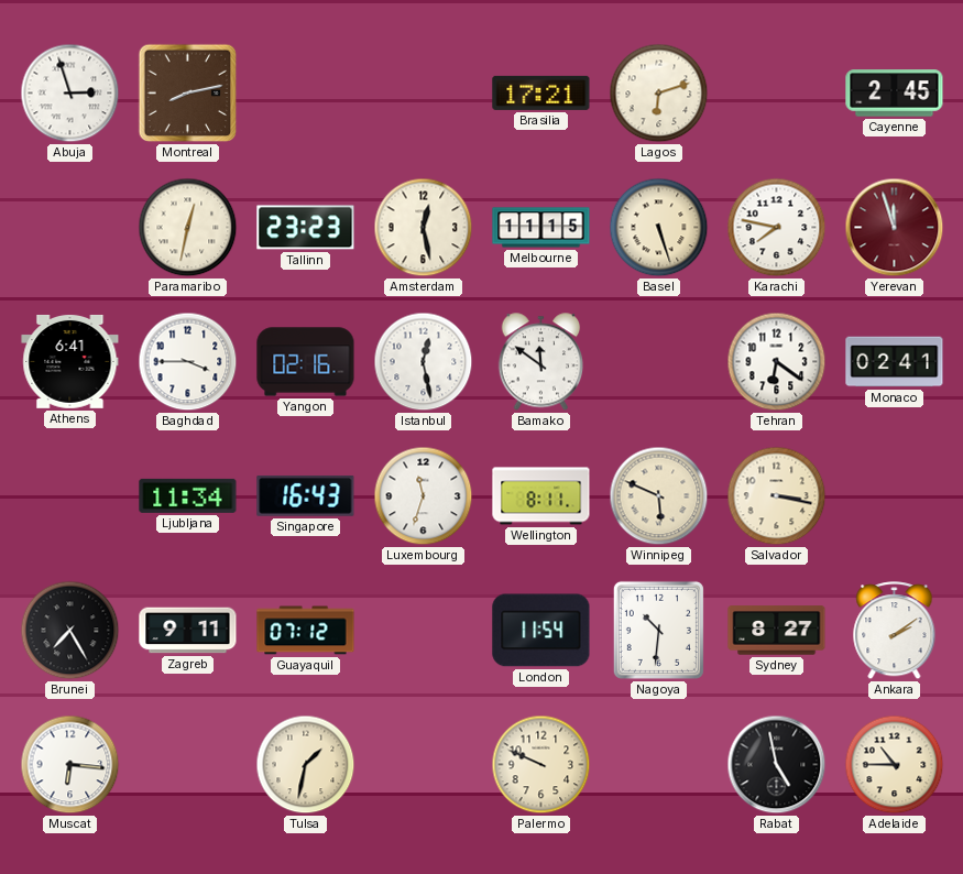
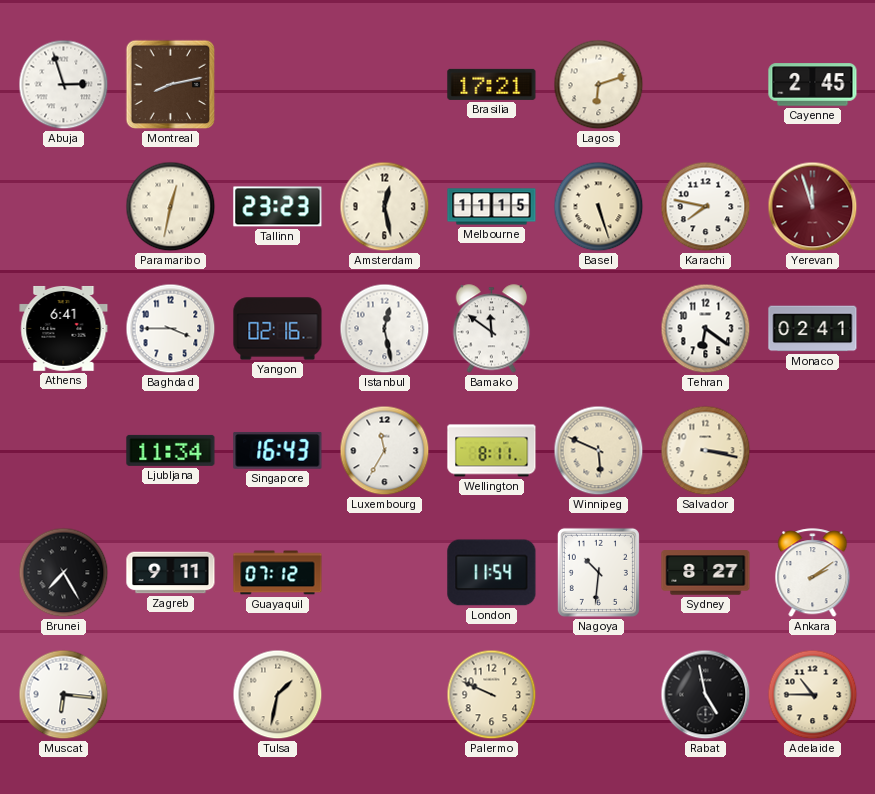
Luxembourg: 11:33 -> 11:35
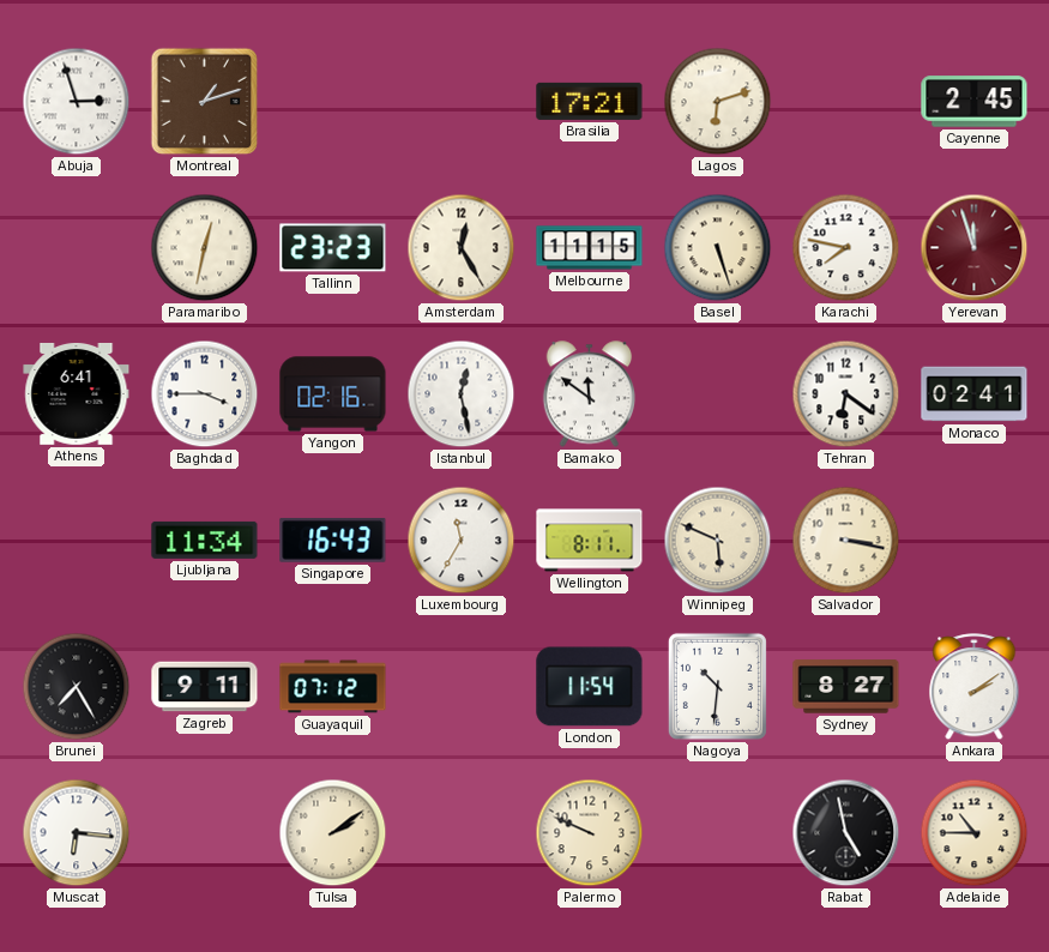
Montreal: 8:13 -> 1:12
Amsterdam: 12:28 -> 12:25
Tulsa: 1:32 -> 2:09
